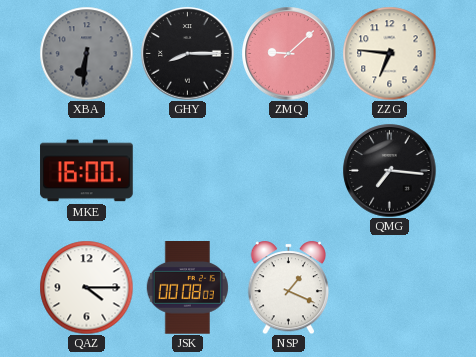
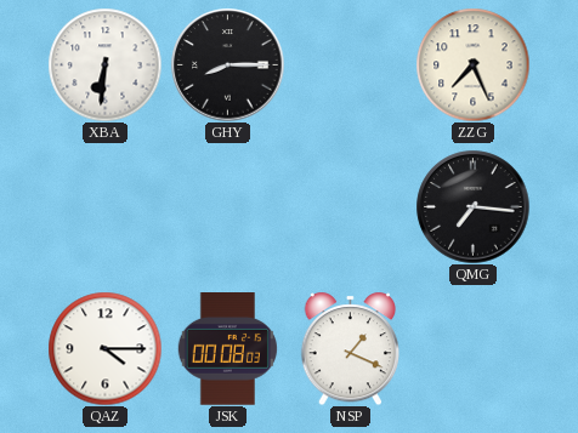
XBA dial: grey -> white
ZMQ: 9:08 -> none
ZZG: 6:46 -> 7:26
MKE: 16:00 -> none
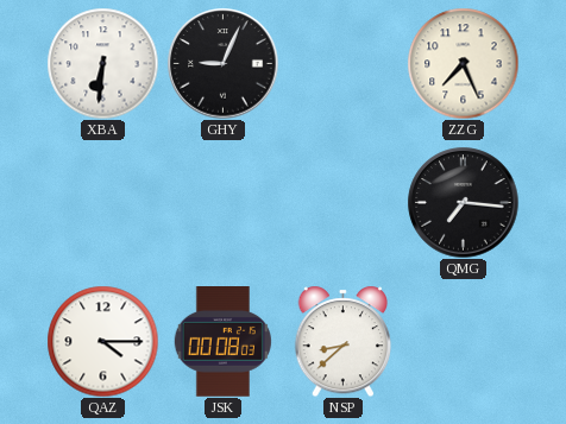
GHY: 8:15 -> 9:04
NSP: 1:19 -> 8:38
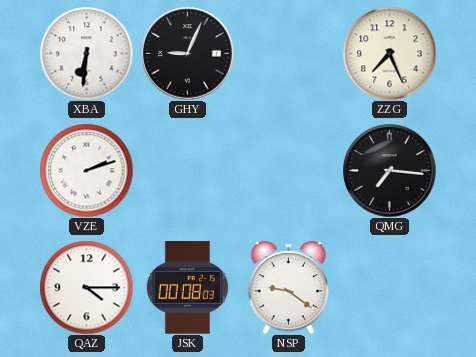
VZE: none -> 2:12
NSP: 8:38 -> 9:21
